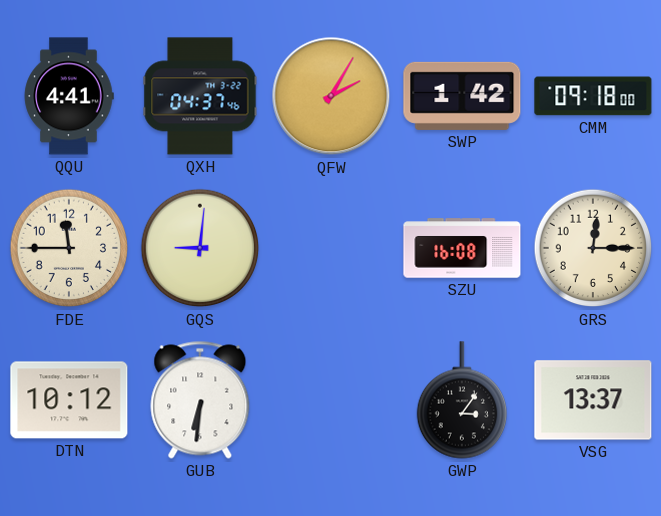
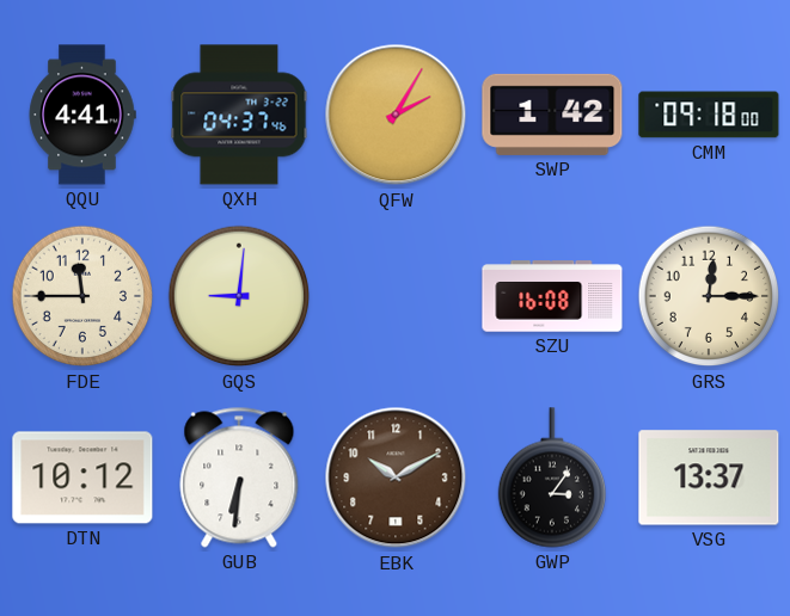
EBK: none -> 10:10
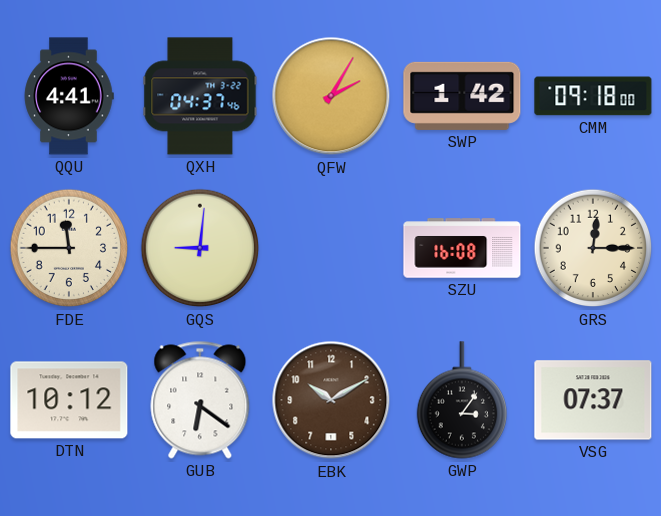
GUB: 6:31 -> 6:21
VSG: 13:37 -> 07:37
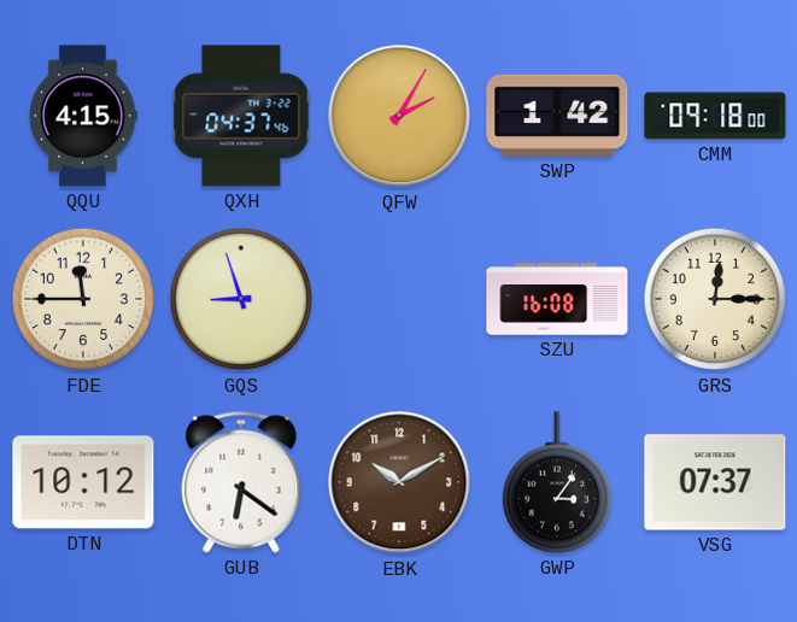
QQU: 4:41 -> 4:15
GQS: 9:01 -> 8:57
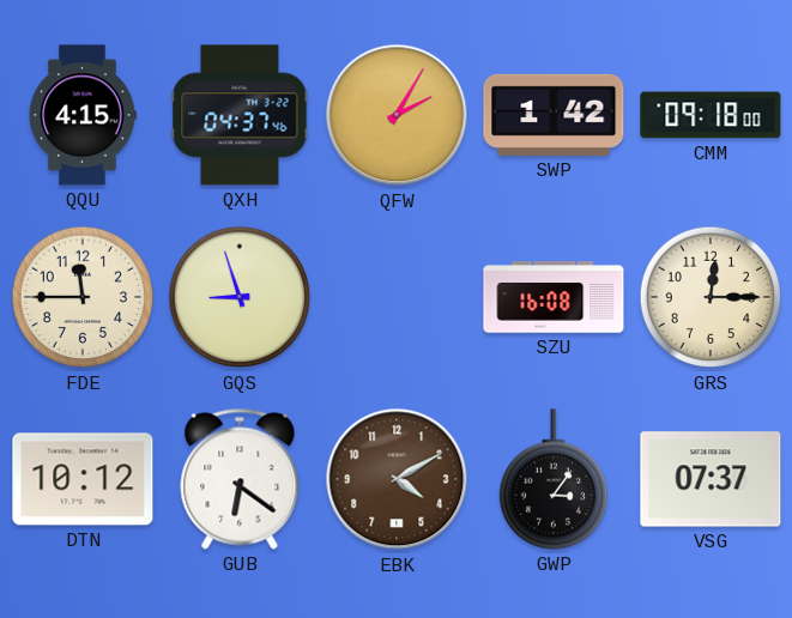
EBK: 10:10 -> 4:10
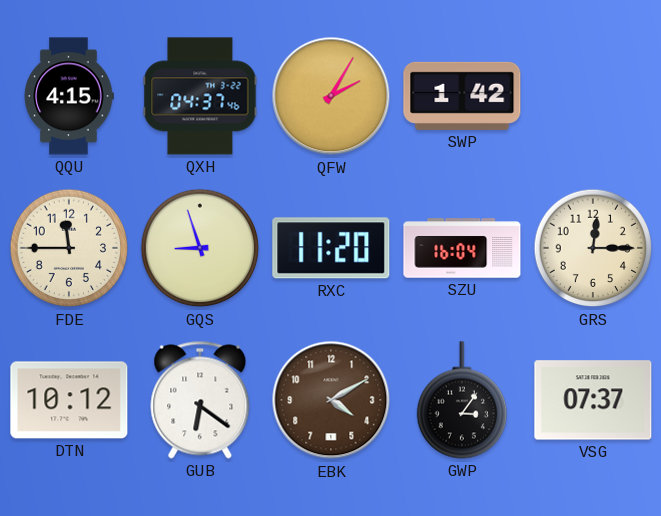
CMM: 09:18 -> none
RXC: none -> 11:20
SZU: 16:08 -> 16:04
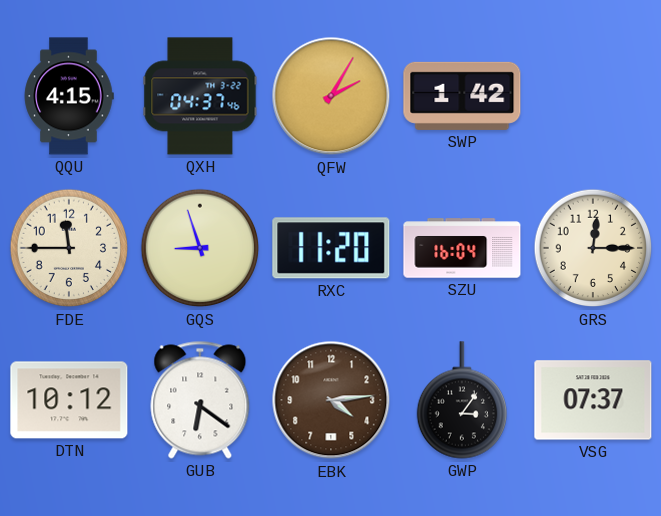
EBK: 4:10 -> 4:14
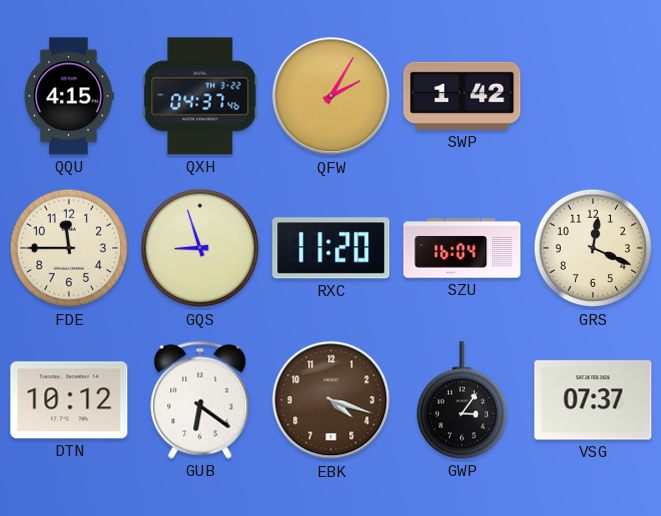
GRS: 12:15 -> 12:19
EBK: 4:14 -> 4:18
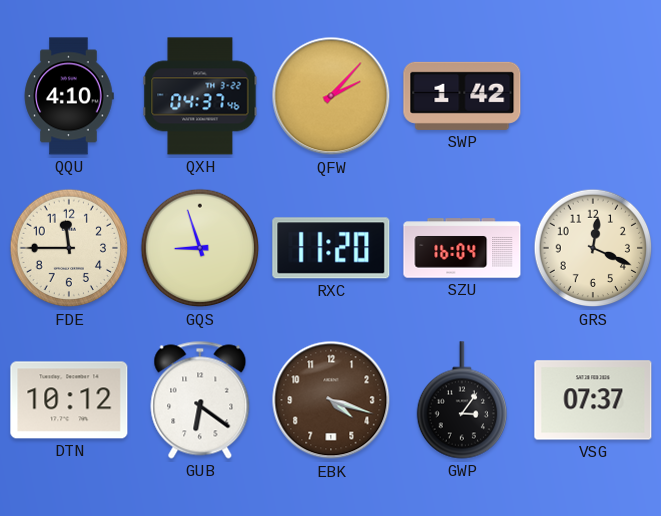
QQU: 4:15 -> 4:10
QFW: 2:05 -> 2:07
